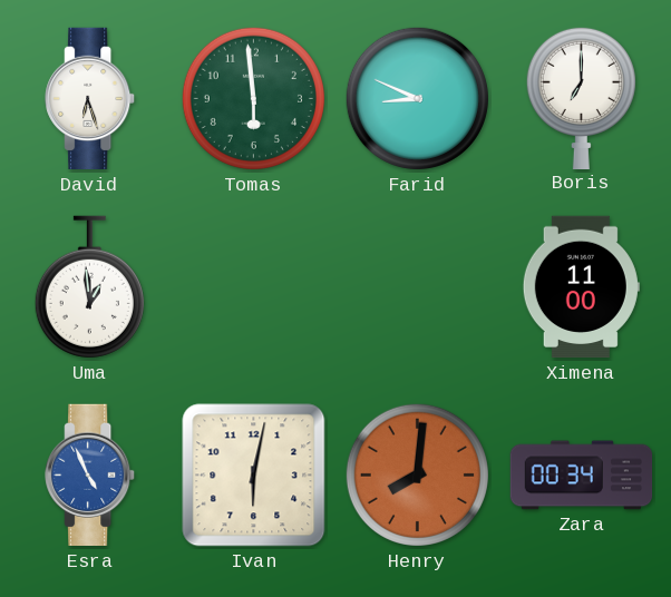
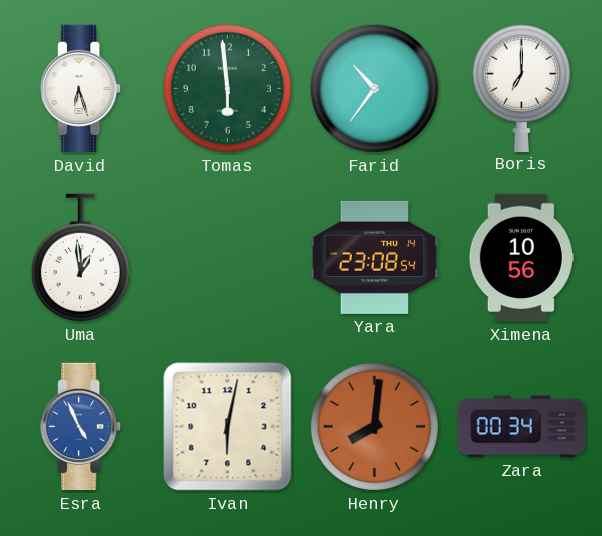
Farid: 8:49 -> 10:36
Yara: none -> 23:08
Ximena: 11:00 -> 10:56
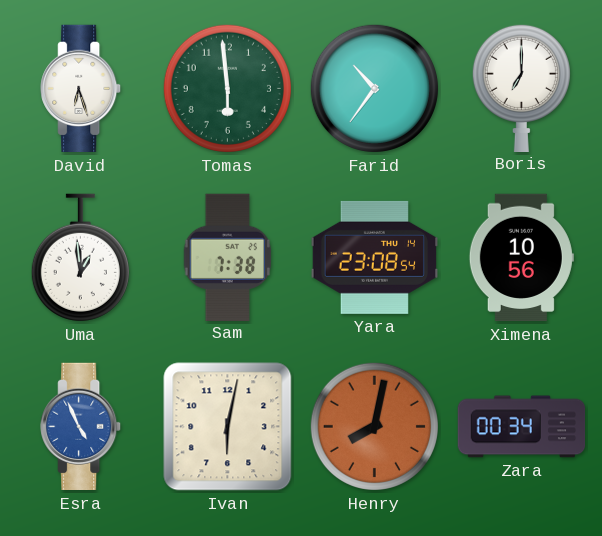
Sam: none -> 7:38
Henry: 8:01 -> 8:02
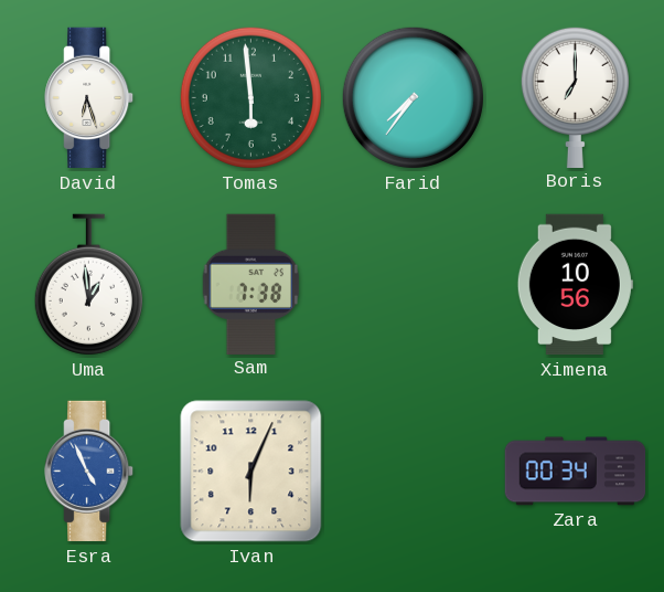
Farid: 10:36 -> 7:36
Yara: 23:08 -> none
Ivan: 6:02 -> 6:04
Henry: 8:02 -> none
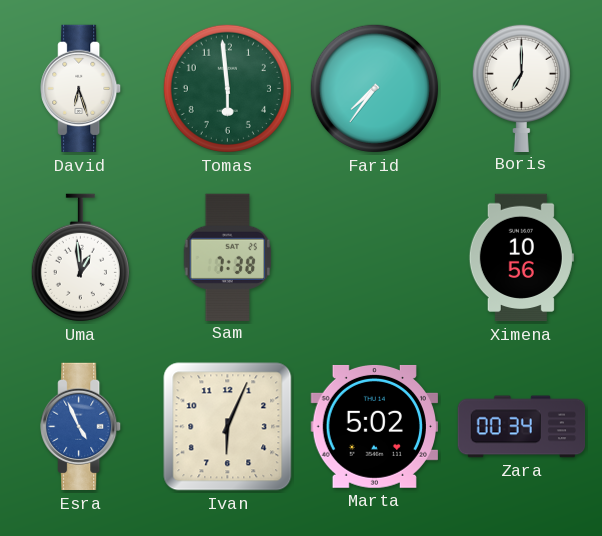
Marta: none -> 5:02
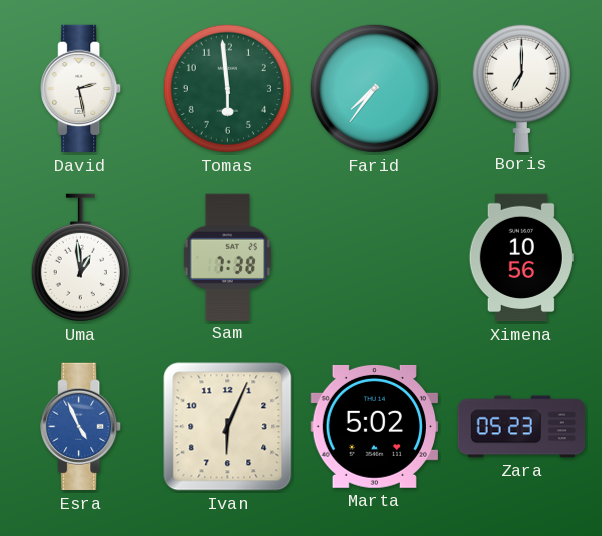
David: 6:27 -> 2:28
Zara: 00:34 -> 05:23
